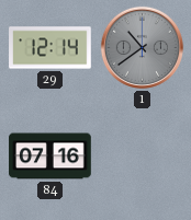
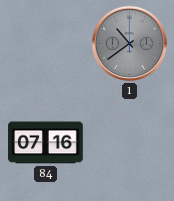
29: 12:14 -> none
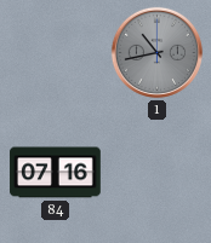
1: 10:39 -> 10:43
